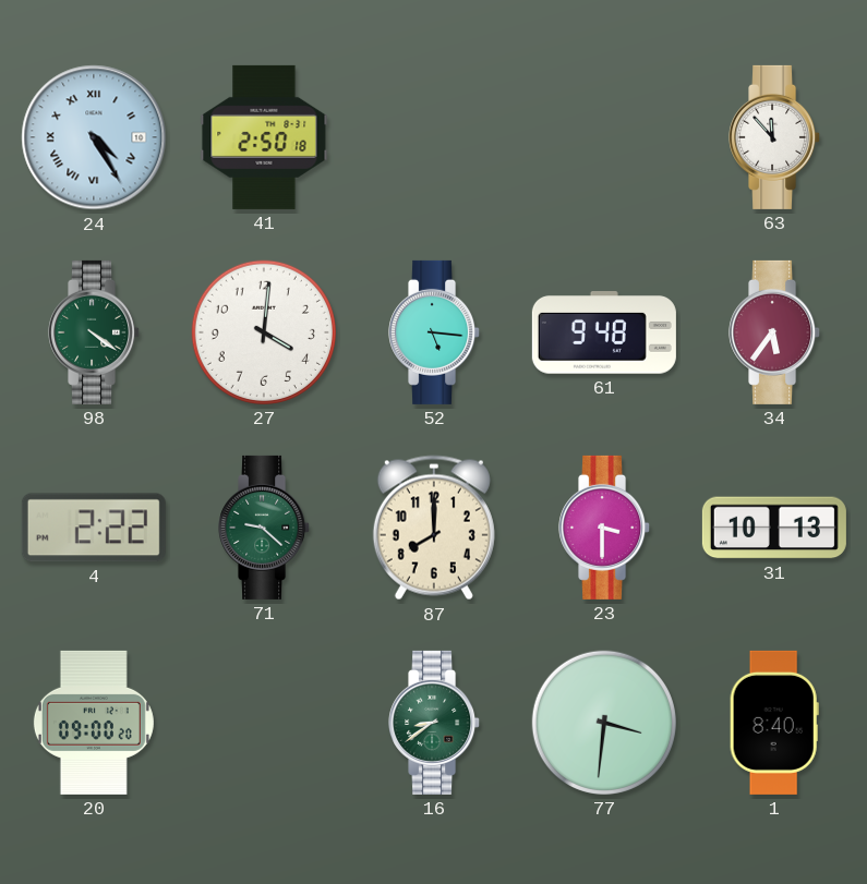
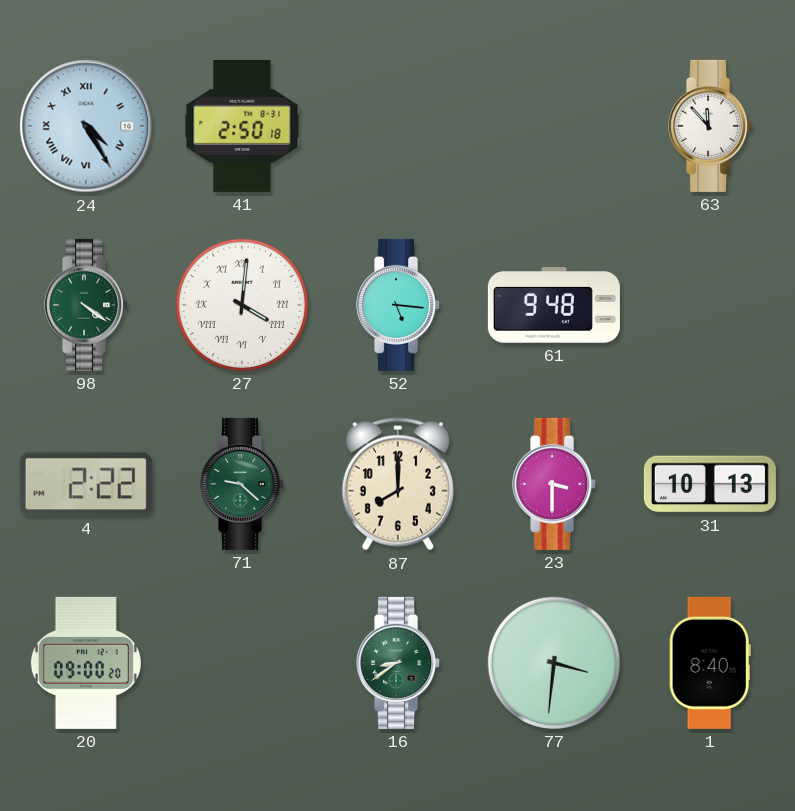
27 numerals: Arabic -> Roman
34: 5:36 -> none
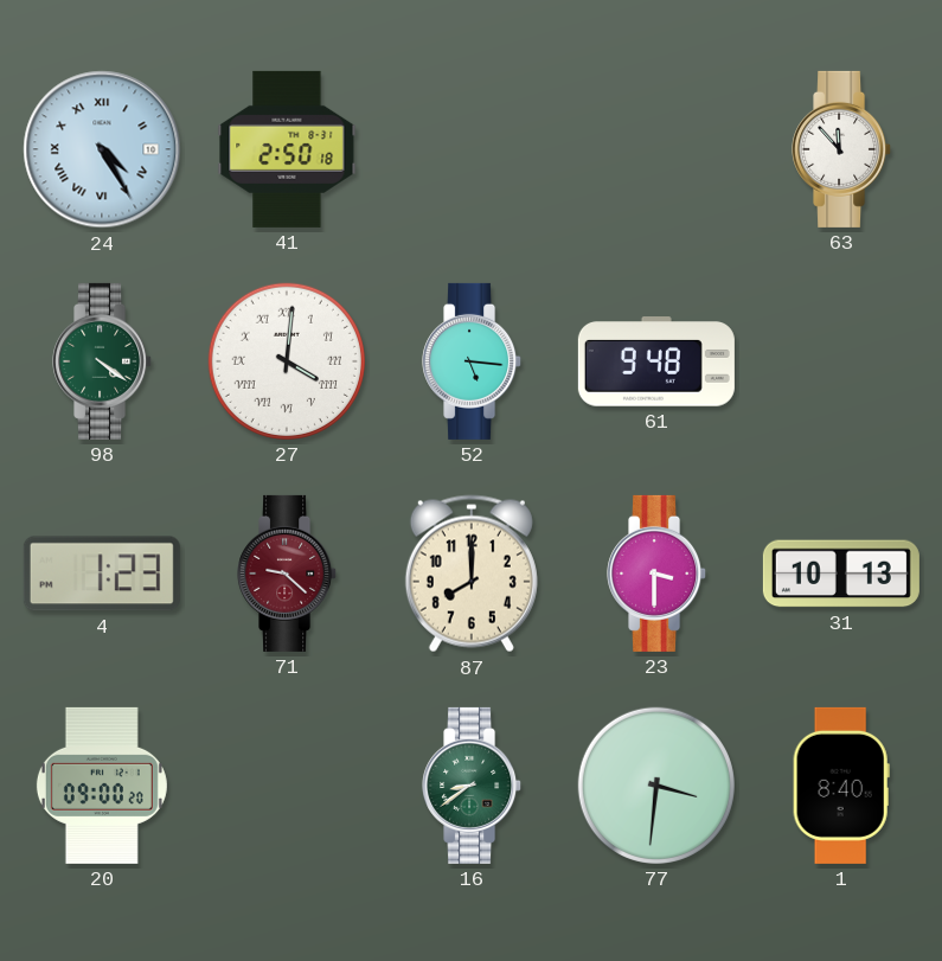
4: 2:22 -> 1:23
71 dial: green -> burgundy
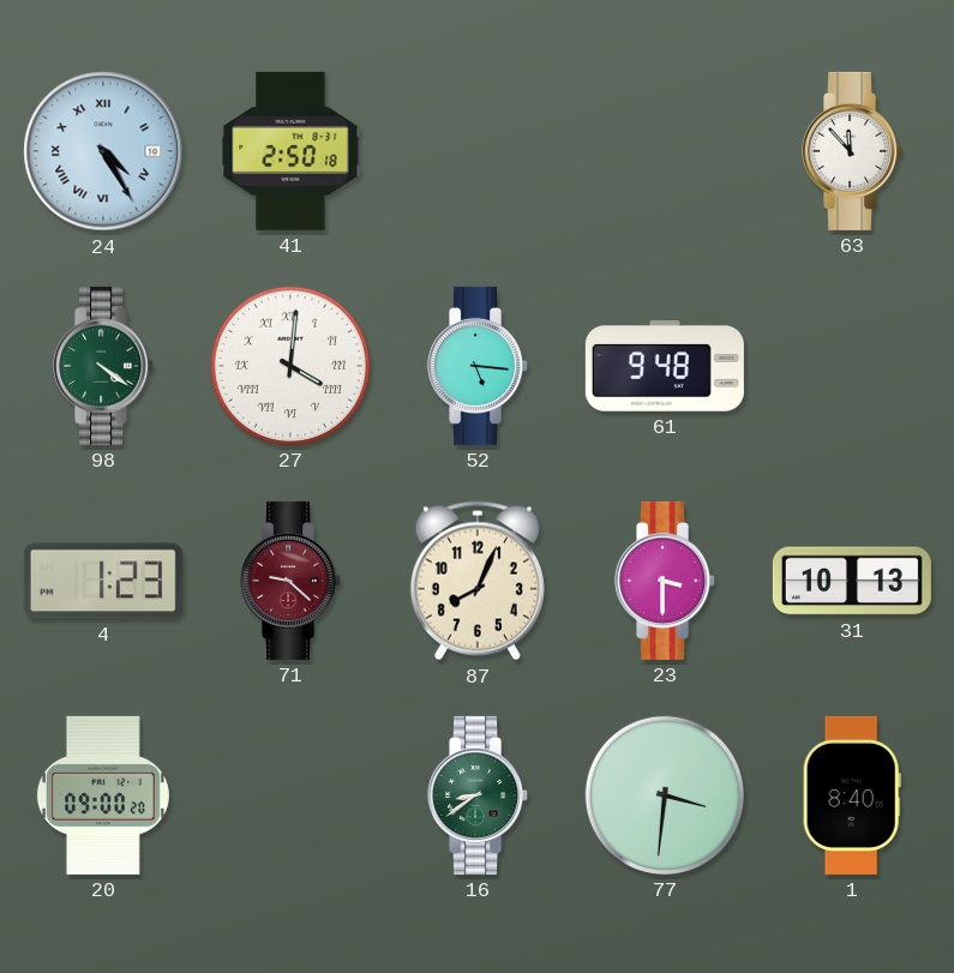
87: 8:00 -> 8:04
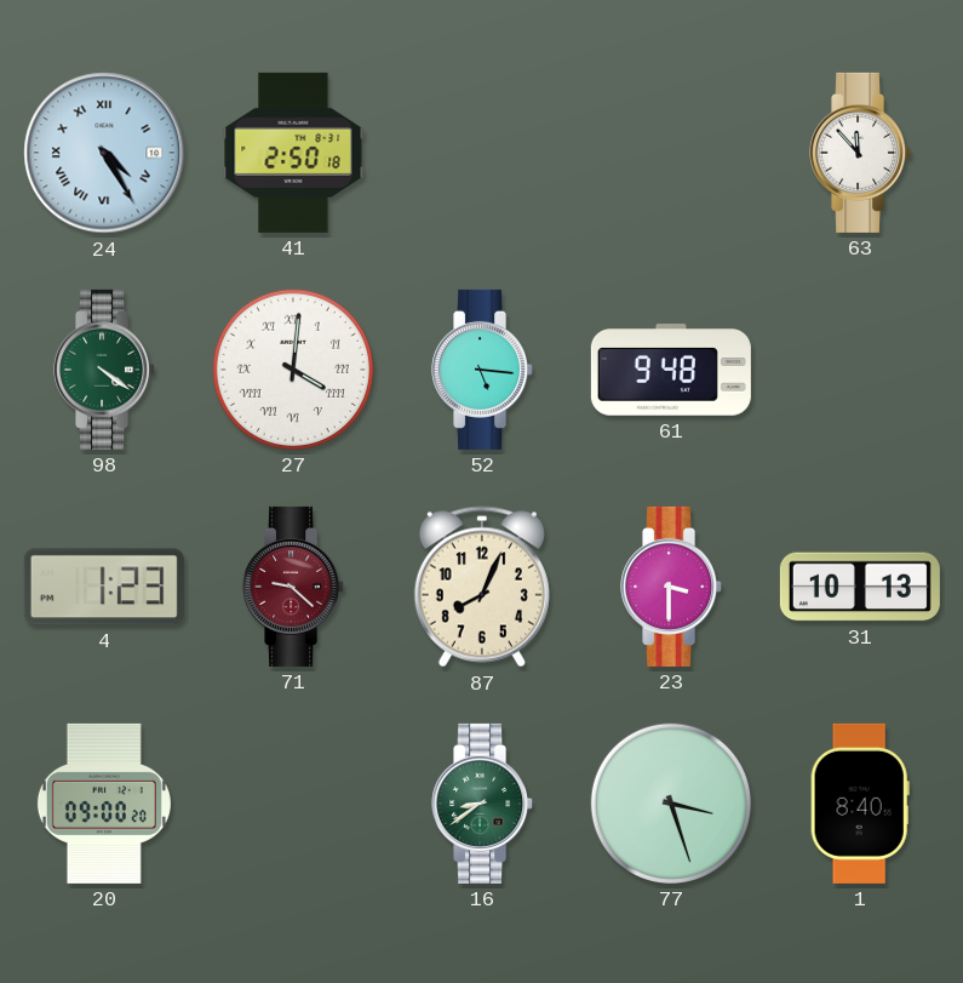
77: 3:31 -> 3:27
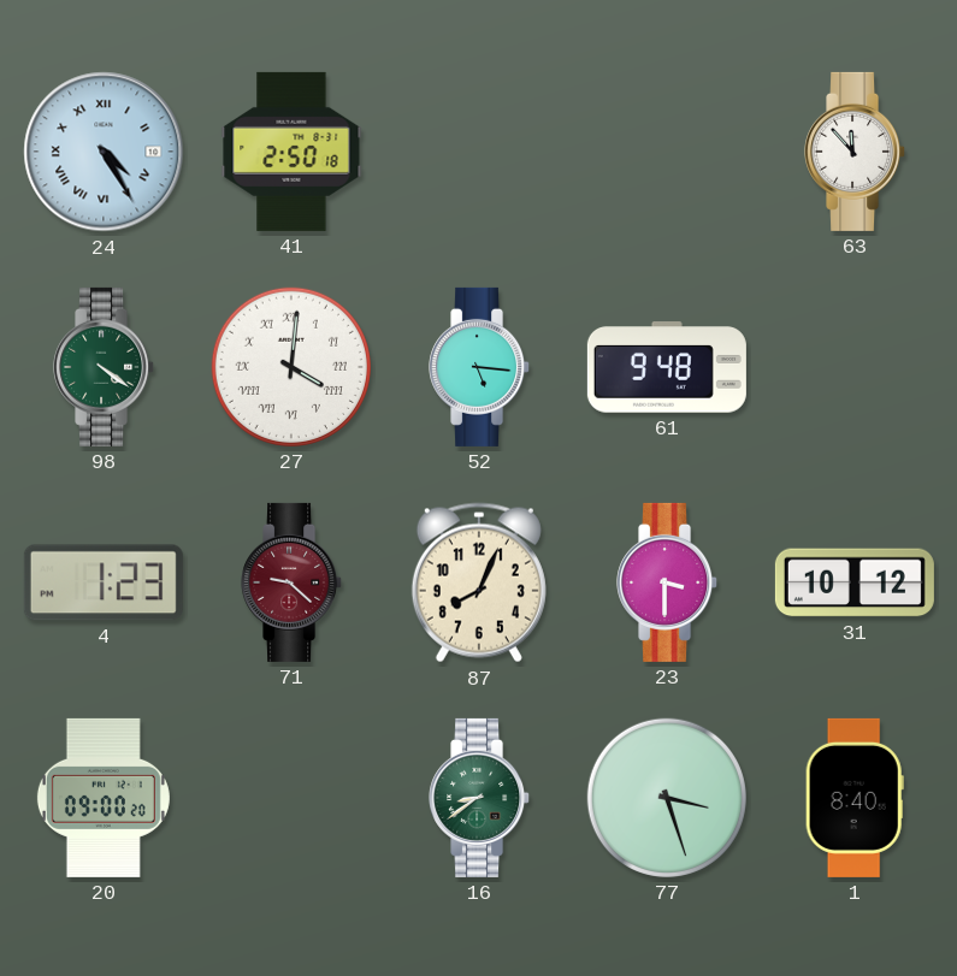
31: 10:13 -> 10:12
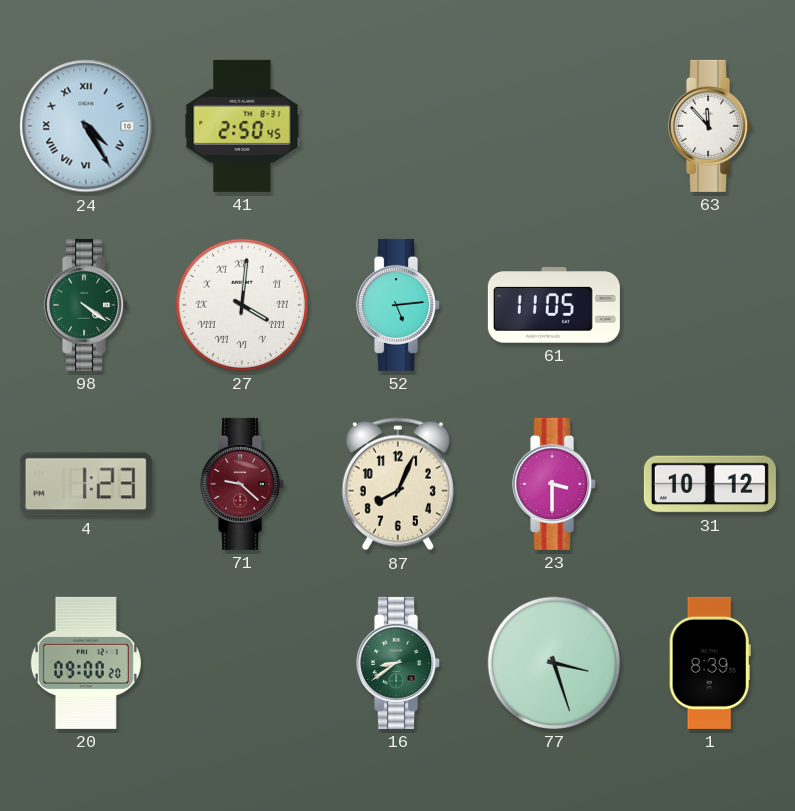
41: 2:50:18 -> 2:50:45
52: 5:16 -> 5:14
61: 9:48 -> 11:05
1: 8:40 -> 8:39
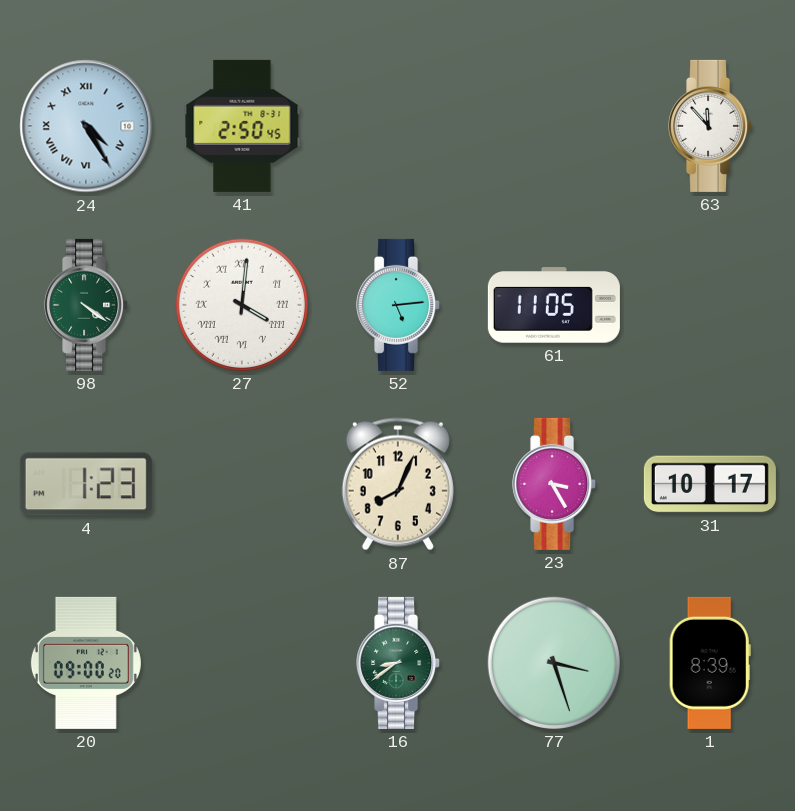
71: 9:22 -> none
23: 3:30 -> 3:25
31: 10:12 -> 10:17
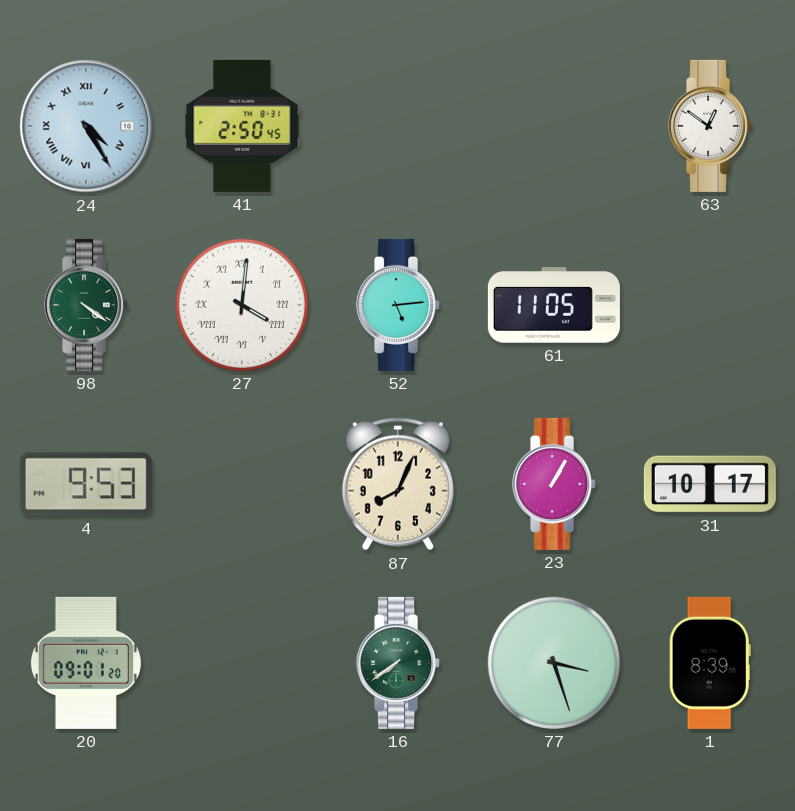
63: 11:53 -> 12:51
4: 1:23 -> 9:53
23: 3:25 -> 1:05
20: 09:00 -> 09:01
16: 8:39 -> 7:39
